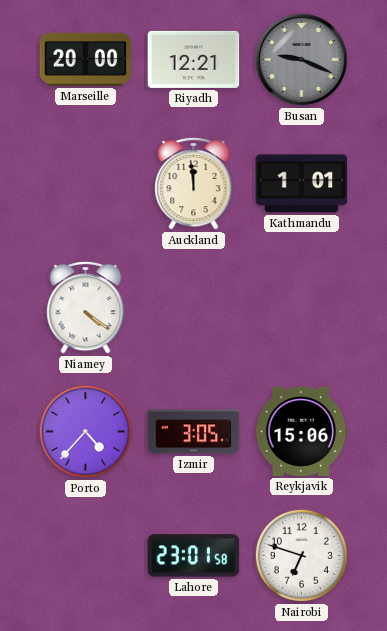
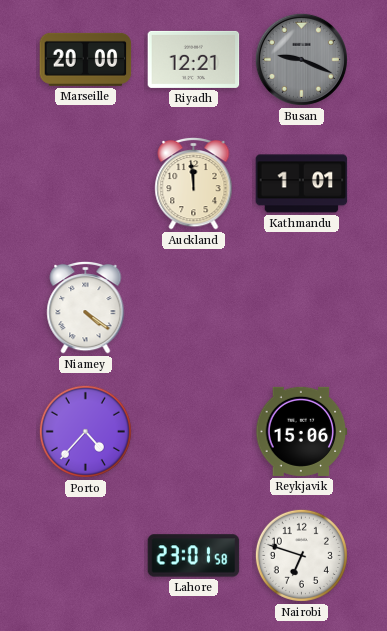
Izmir: 3:05 -> none
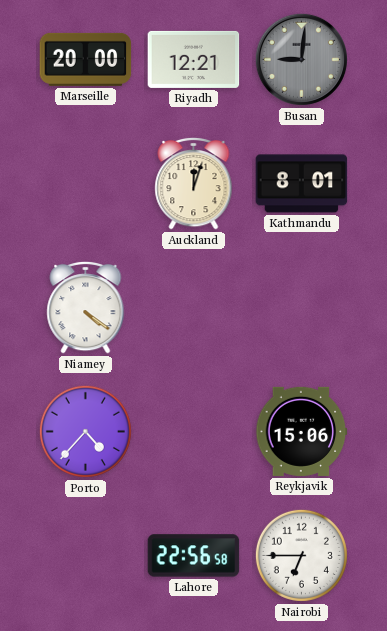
Busan: 9:19 -> 9:01
Auckland: 11:59 -> 12:03
Kathmandu: 1:01 -> 8:01
Lahore: 23:01 -> 22:56
Nairobi: 6:48 -> 6:45
